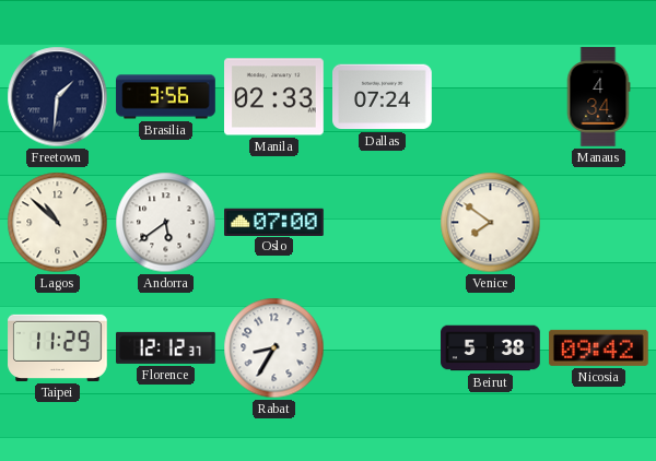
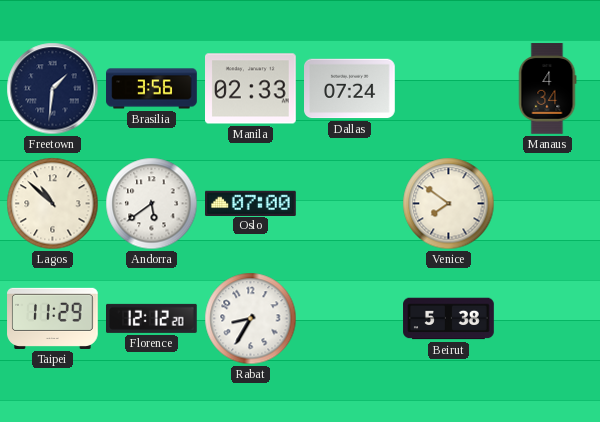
Florence: 12:12:37 -> 12:12:20
Nicosia: 09:42 -> none
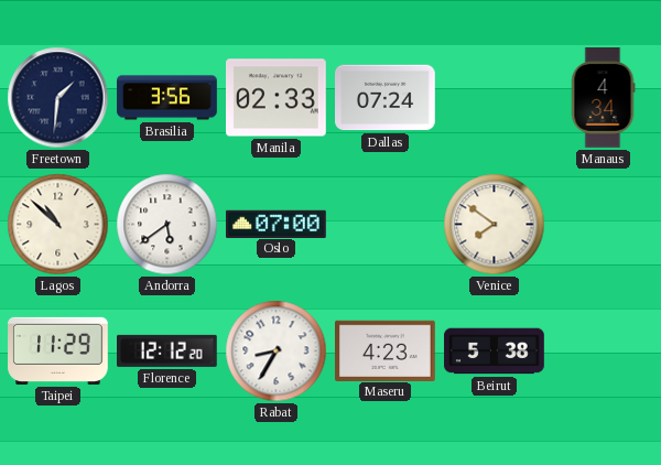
Maseru: none -> 4:23
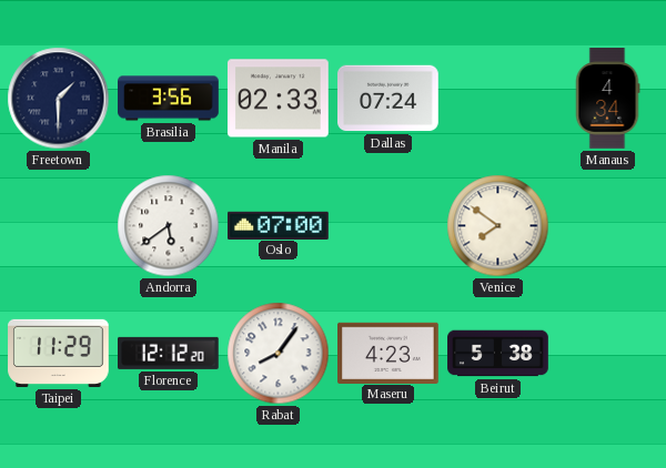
Freetown: 1:31 -> 1:30
Lagos: 10:52 -> none
Rabat: 8:35 -> 8:06
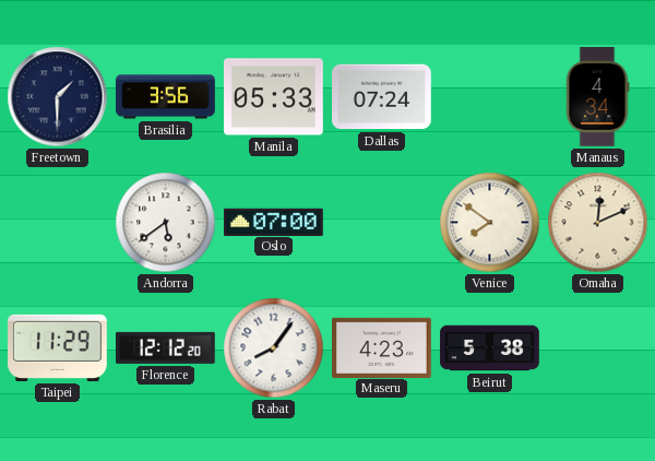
Manila: 02:33 -> 05:33
Omaha: none -> 12:11
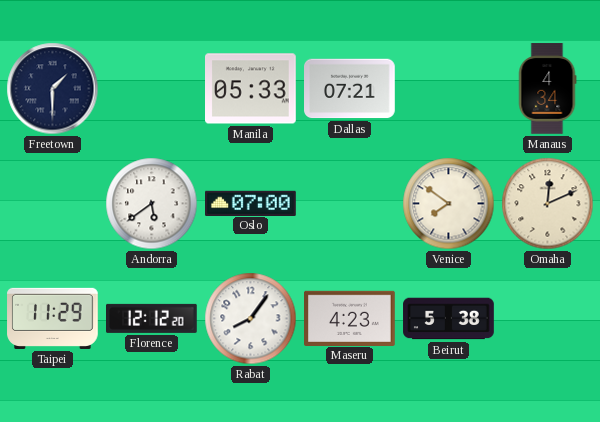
Brasilia: 3:56 -> none
Dallas: 07:24 -> 07:21
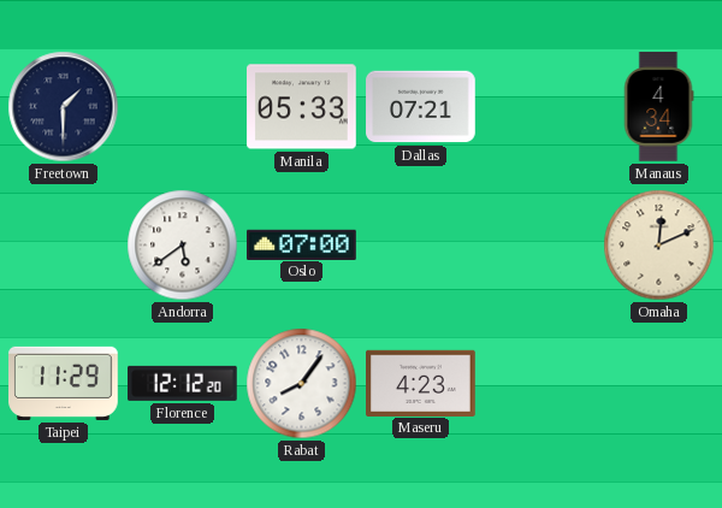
Venice: 7:51 -> none
Beirut: 5:38 -> none
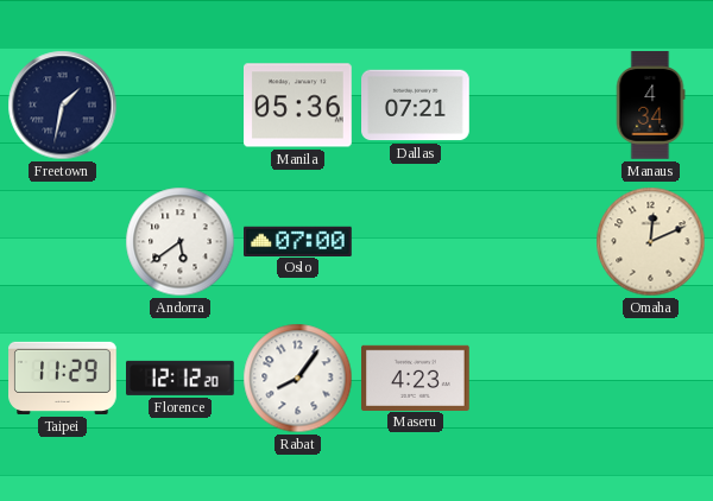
Freetown: 1:30 -> 1:32
Manila: 05:33 -> 05:36
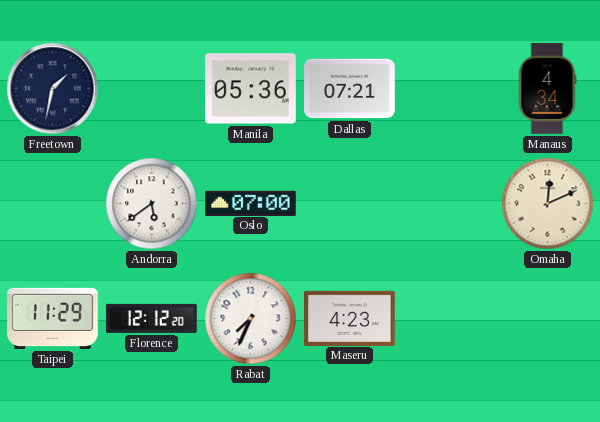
Rabat: 8:06 -> 7:34
